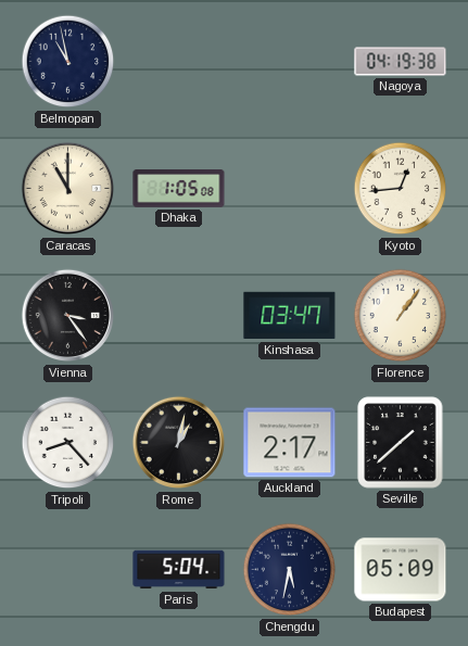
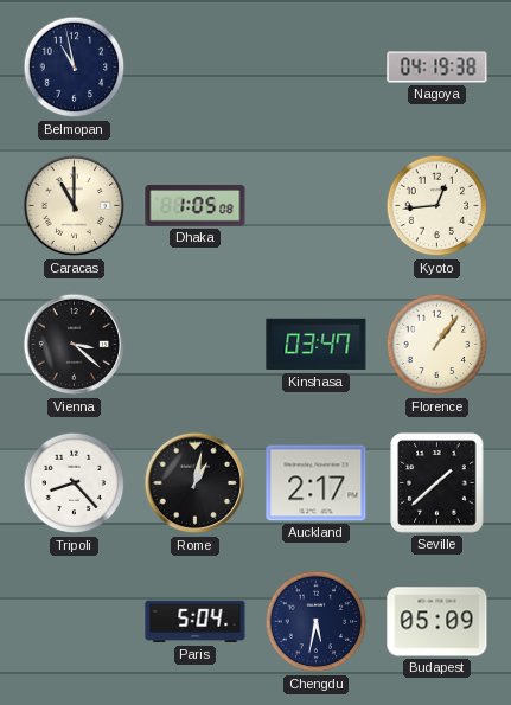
Vienna: 3:24 -> 3:22
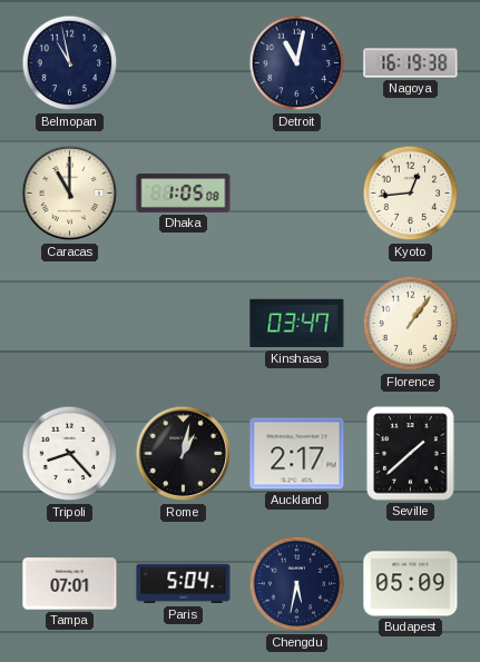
Detroit: none -> 11:02
Nagoya: 04:19 -> 16:19
Vienna: 3:22 -> none
Tampa: none -> 07:01
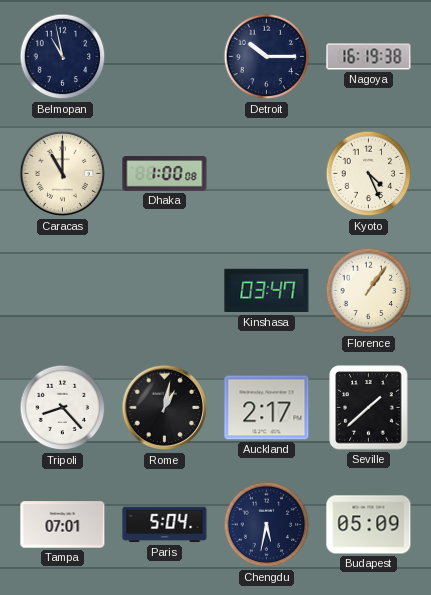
Detroit: 11:02 -> 10:15
Dhaka: 1:05 -> 1:00
Kyoto: 12:44 -> 4:26
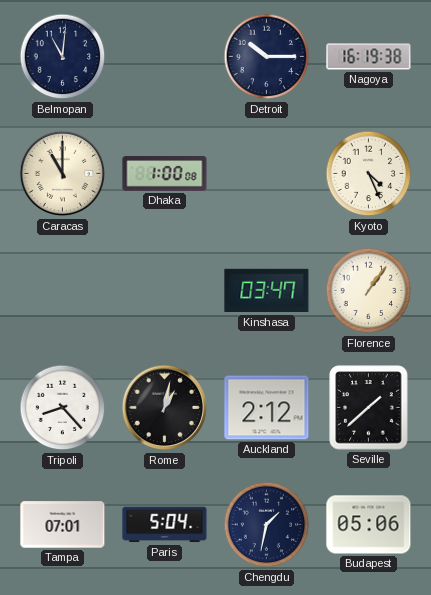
Belmopan: 10:58 -> 11:01
Auckland: 2:17 -> 2:12
Chengdu: 5:32 -> 1:32
Budapest: 05:09 -> 05:06
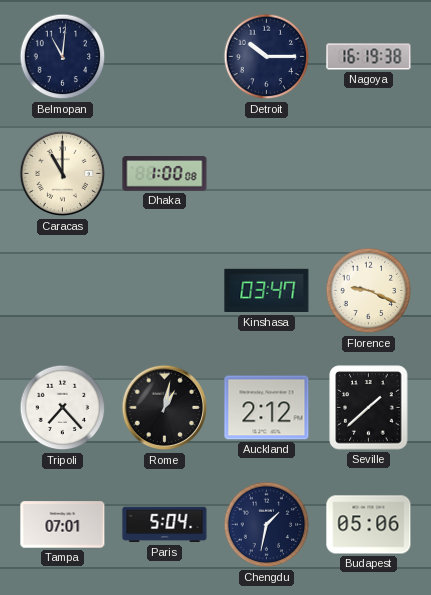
Kyoto: 4:26 -> none
Florence: 1:06 -> 9:19
Tripoli: 8:23 -> 7:23
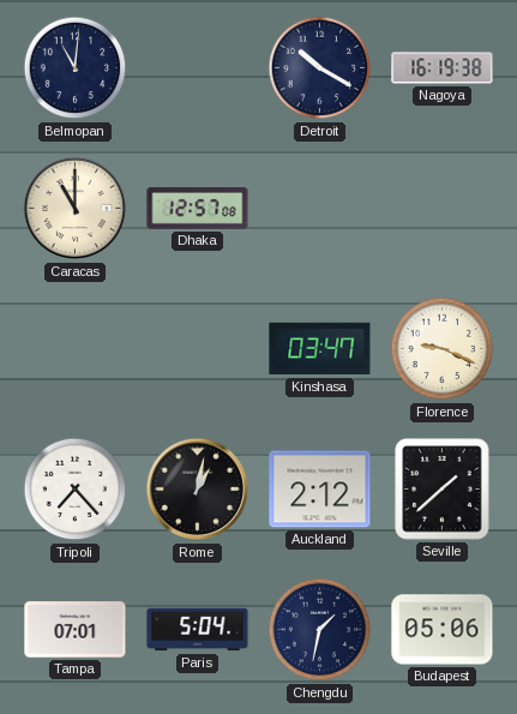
Detroit: 10:15 -> 10:20
Dhaka: 1:00 -> 12:57
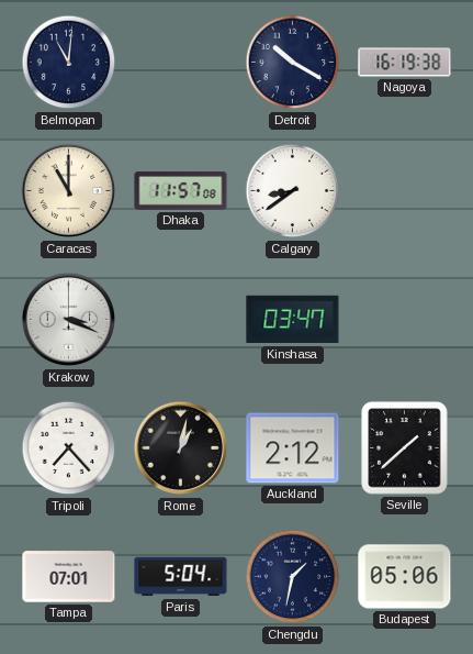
Dhaka: 12:57 -> 11:57
Calgary: none -> 8:39
Krakow: none -> 3:19
Florence: 9:19 -> none
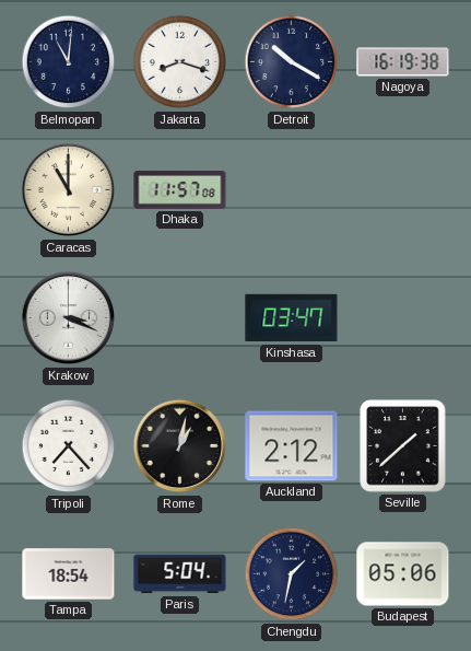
Jakarta: none -> 8:18
Calgary: 8:39 -> none
Tampa: 07:01 -> 18:54
